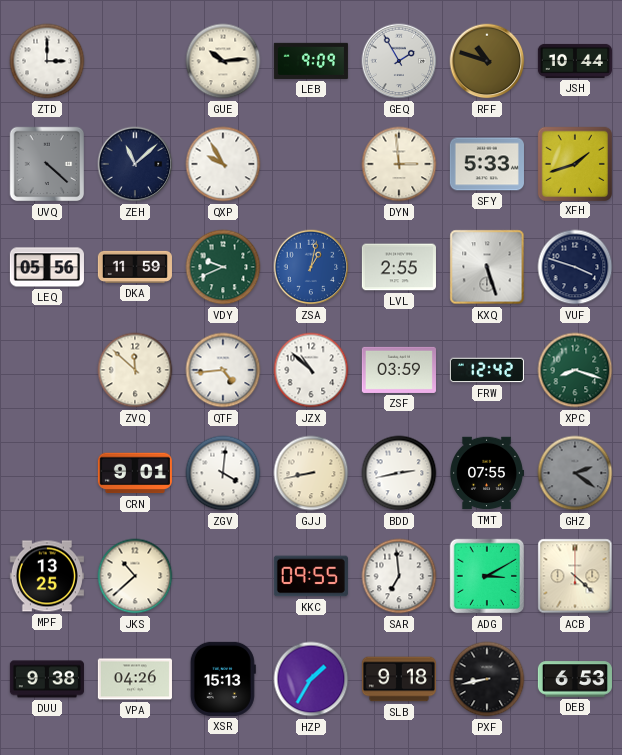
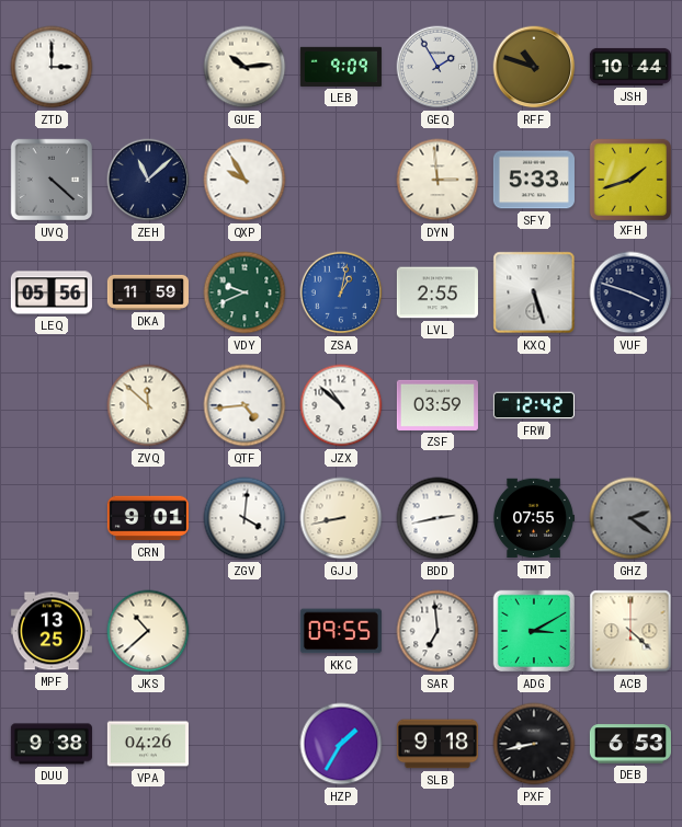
XPC: 8:18 -> none
XSR: 15:13 -> none
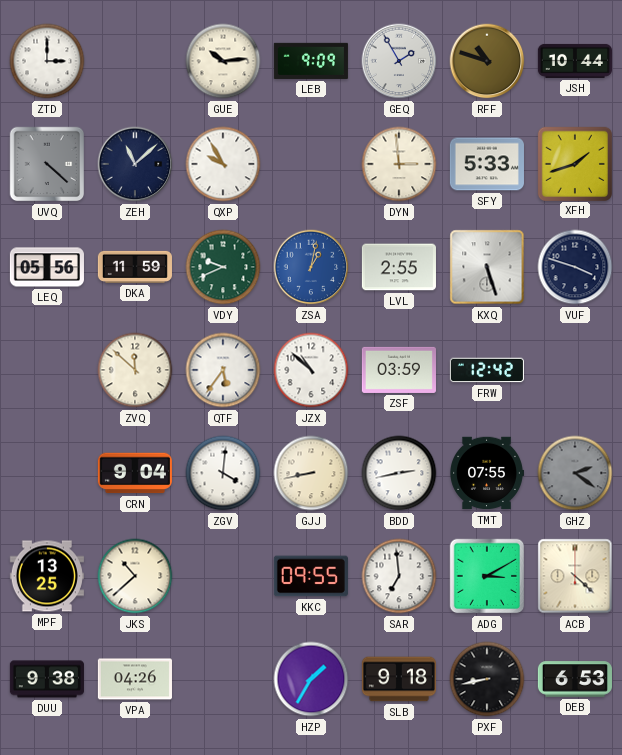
QTF: 4:44 -> 5:36
CRN: 9:01 -> 9:04
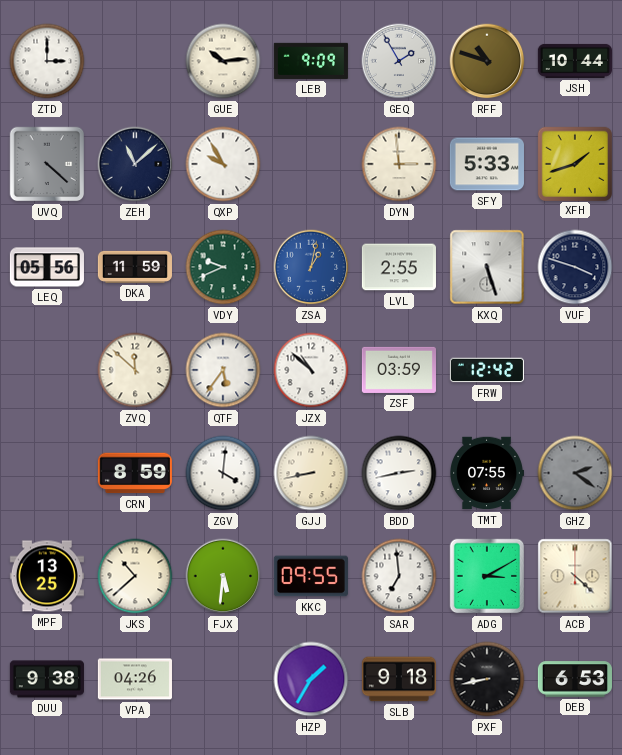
CRN: 9:04 -> 8:59
FJX: none -> 5:31
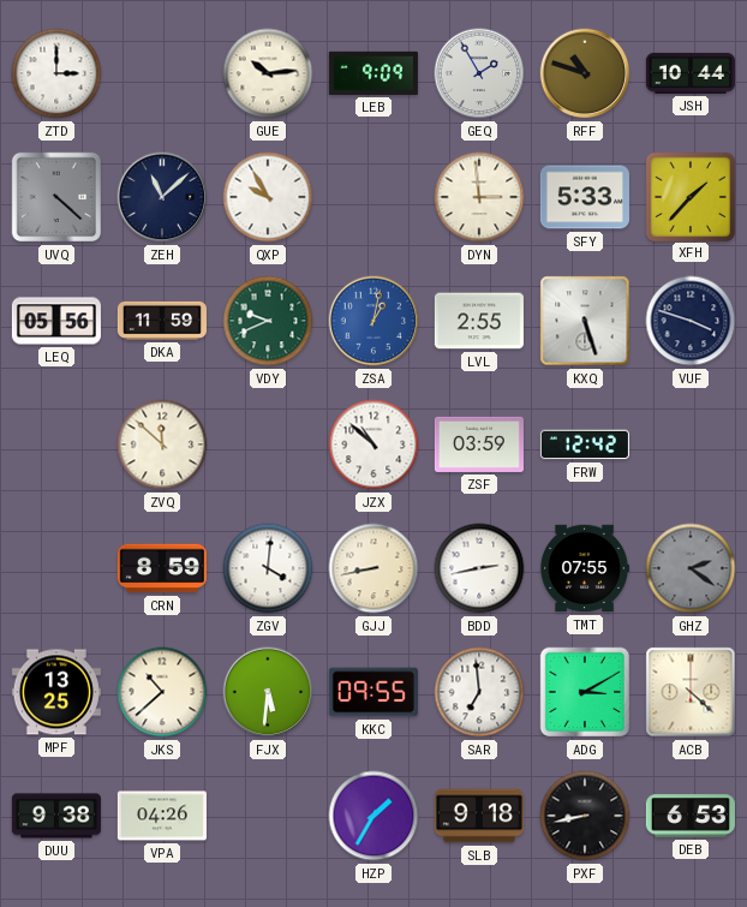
XFH: 1:42 -> 1:37
QTF: 5:36 -> none
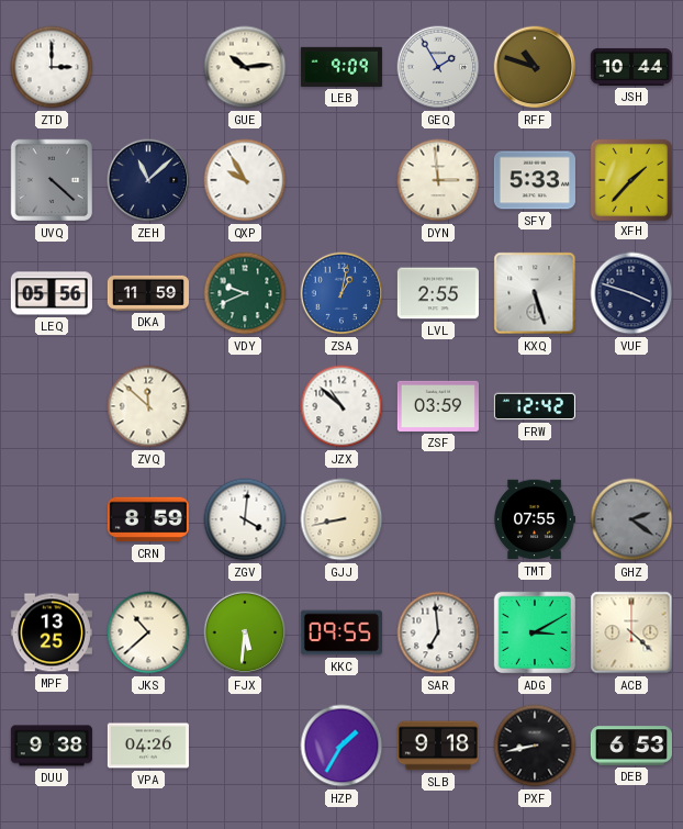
BDD: 2:43 -> none
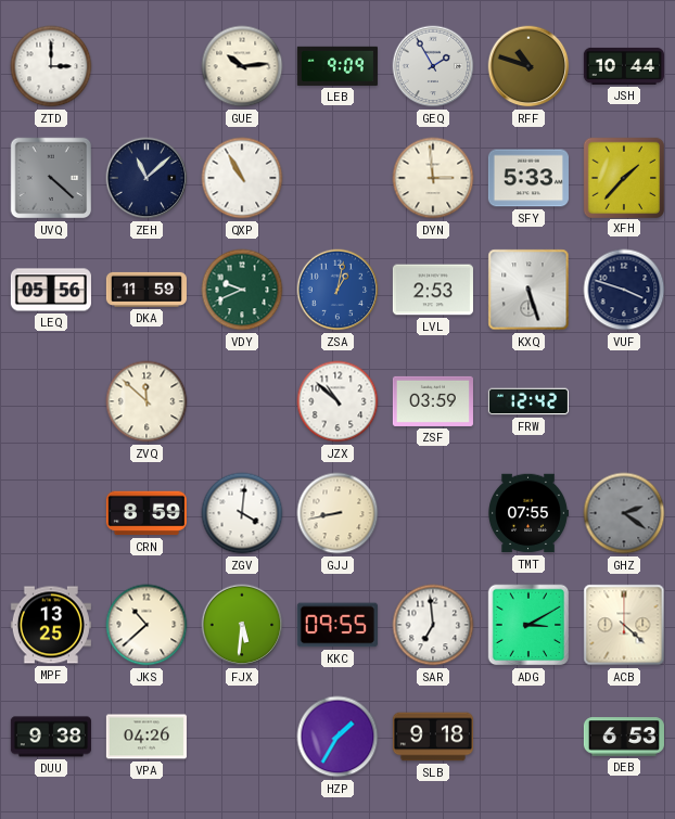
QXP: 9:55 -> 10:55
LVL: 2:55 -> 2:53
PXF: 8:43 -> none
